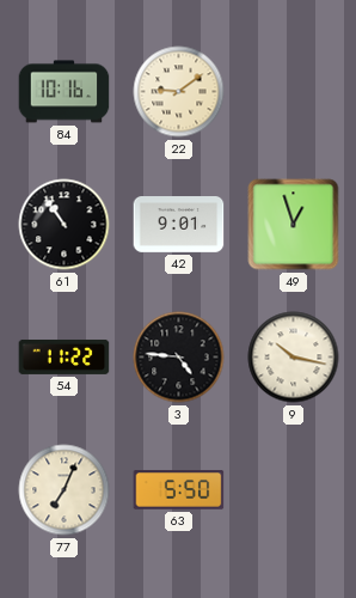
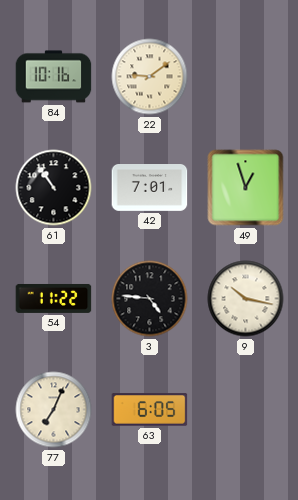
42: 9:01 -> 7:01
63: 5:50 -> 6:05
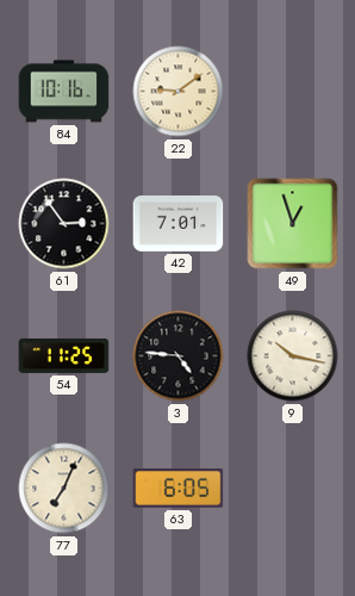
61: 10:54 -> 2:54
54: 11:22 -> 11:25
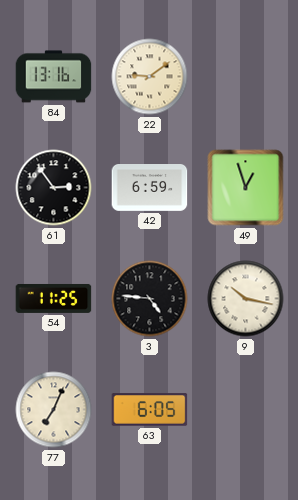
84: 10:16 -> 13:16
42: 7:01 -> 6:59
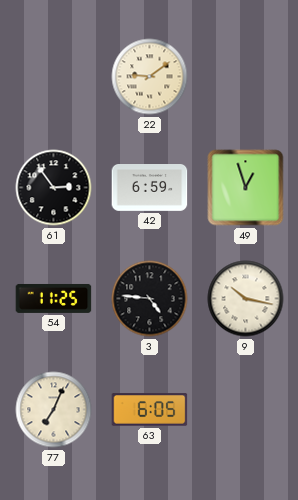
84: 13:16 -> none
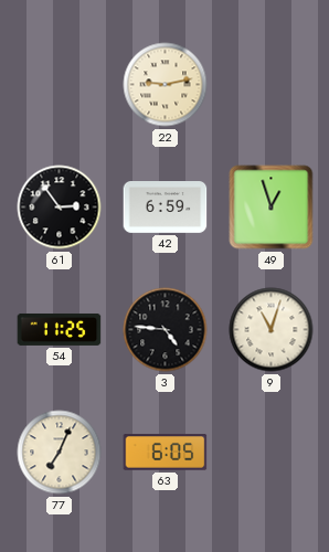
22: 9:09 -> 9:13
9: 10:17 -> 11:03
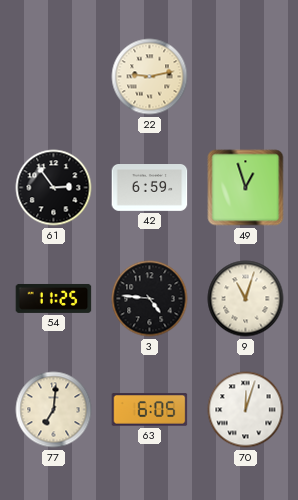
77: 7:04 -> 7:01
70: none -> 12:03
